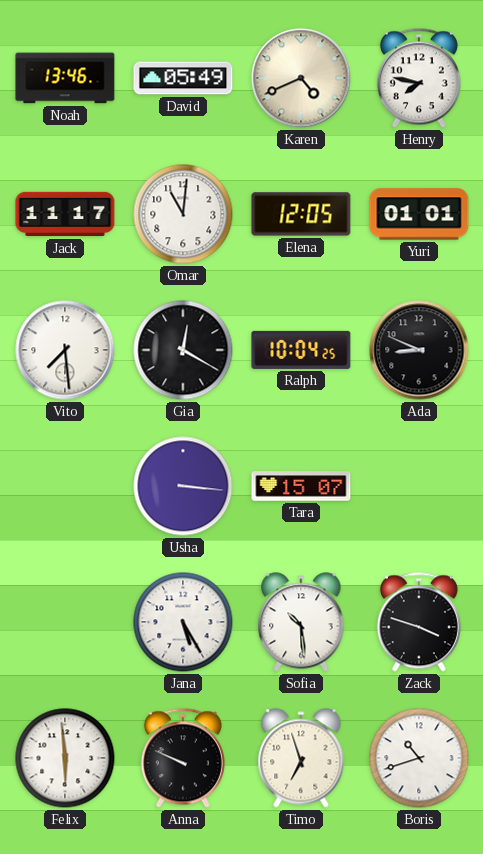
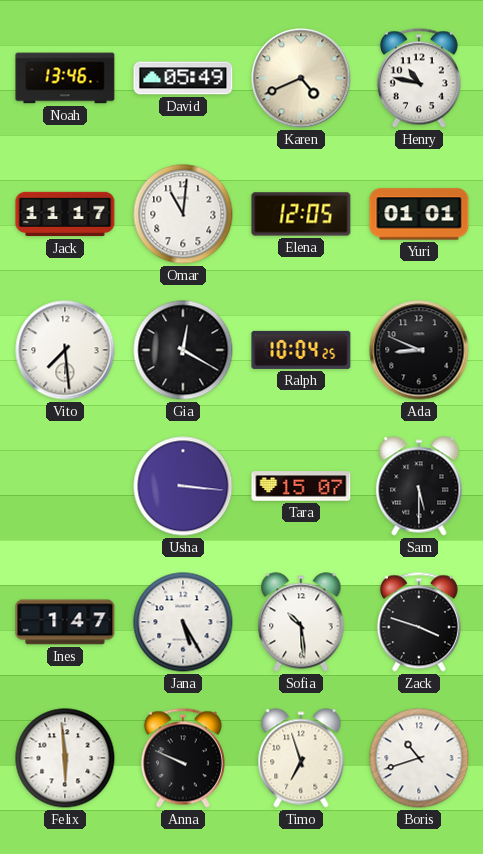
Henry: 7:47 -> 10:47
Sam: none -> 5:30
Ines: none -> 1:47
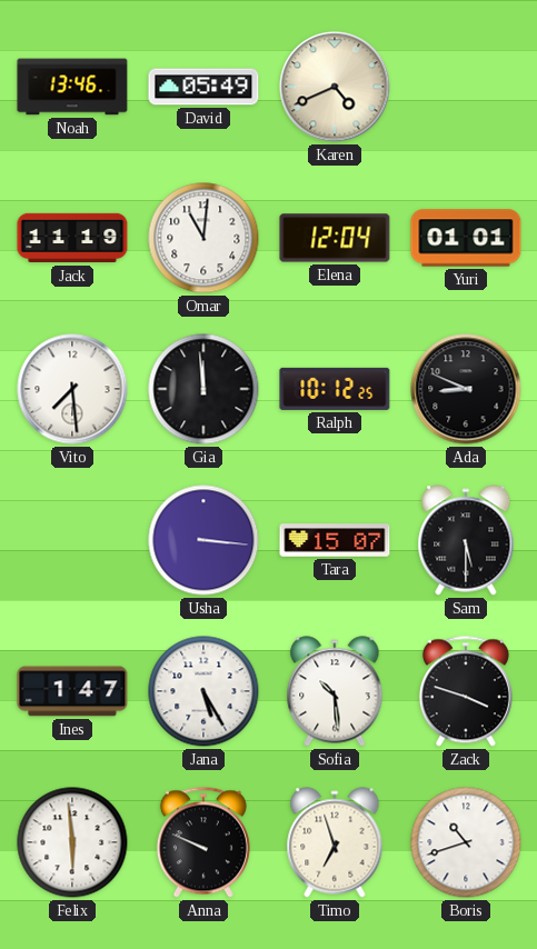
Henry: 10:47 -> none
Jack: 11:17 -> 11:19
Elena: 12:05 -> 12:04
Gia: 12:20 -> 11:59
Ralph: 10:04 -> 10:12
